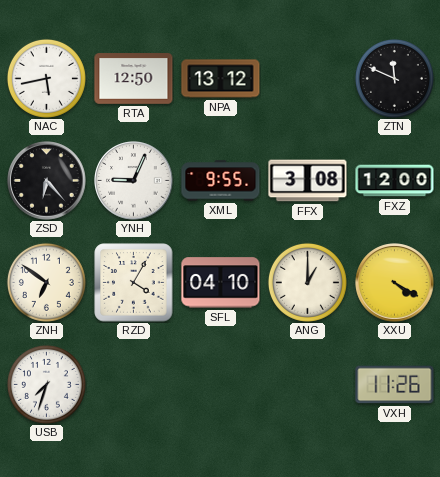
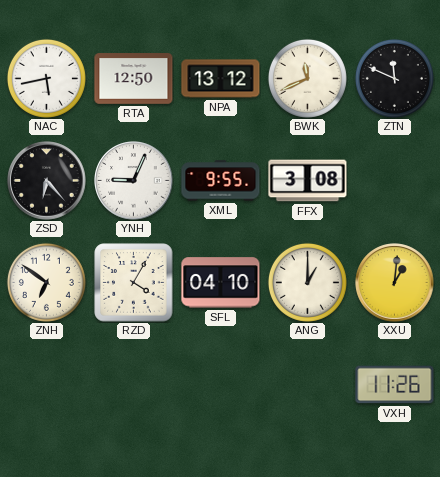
BWK: none -> 11:41
FXZ: 12:00 -> none
XXU: 4:20 -> 1:01
USB: 7:33 -> none
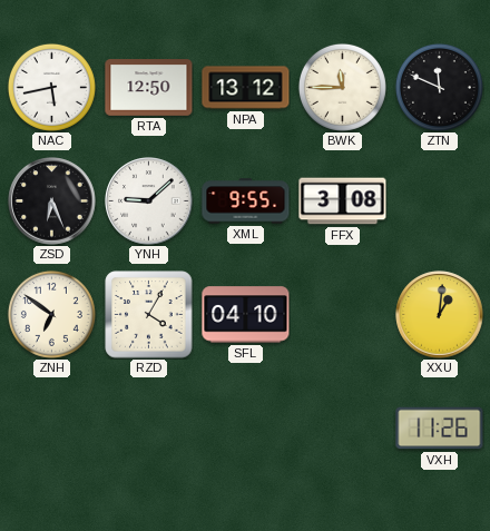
BWK: 11:41 -> 11:45
ZSD: 6:23 -> 6:26
YNH: 9:04 -> 9:08
ANG: 1:00 -> none
